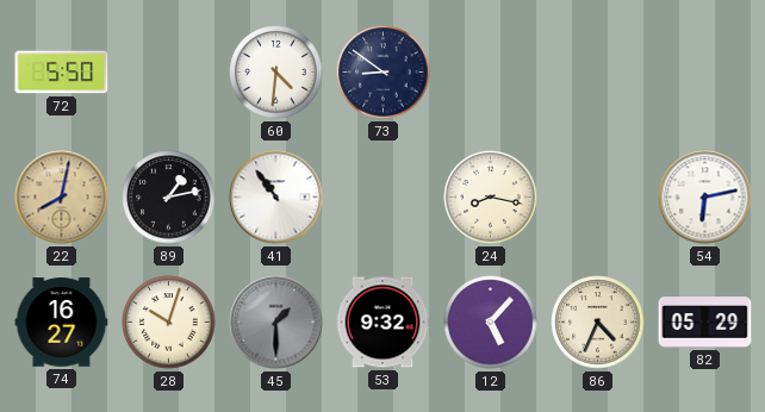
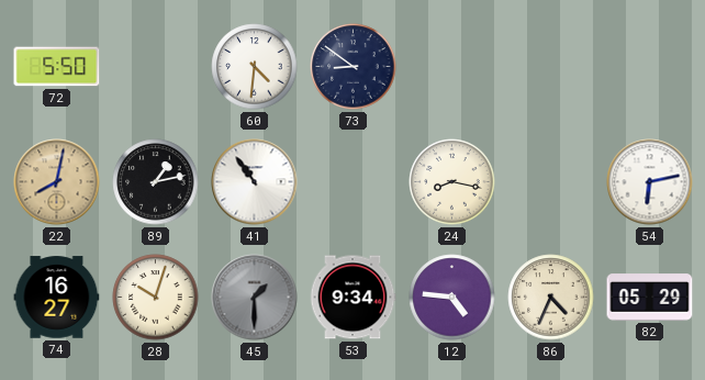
53: 9:32 -> 9:34
12: 5:07 -> 4:46
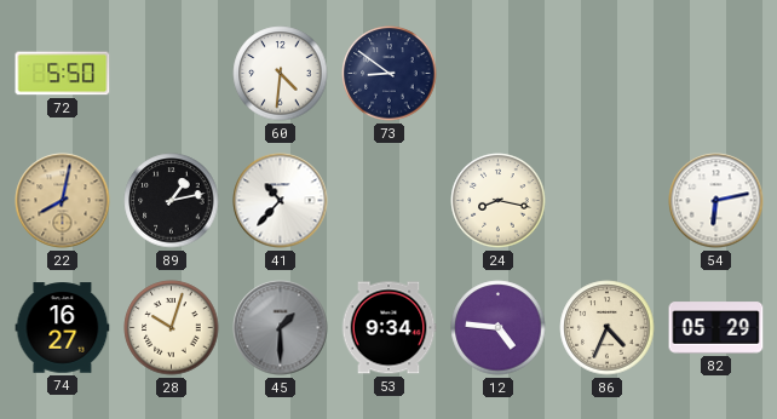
41: 10:54 -> 10:37
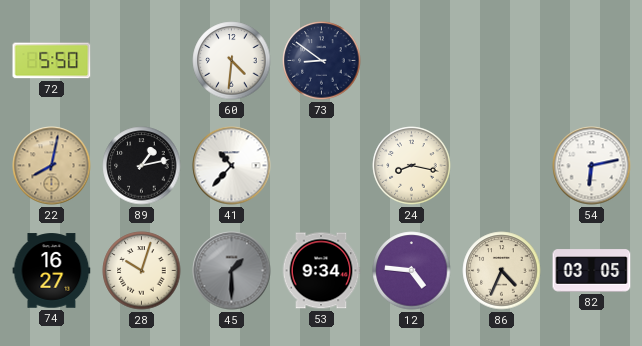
82: 05:29 -> 03:05
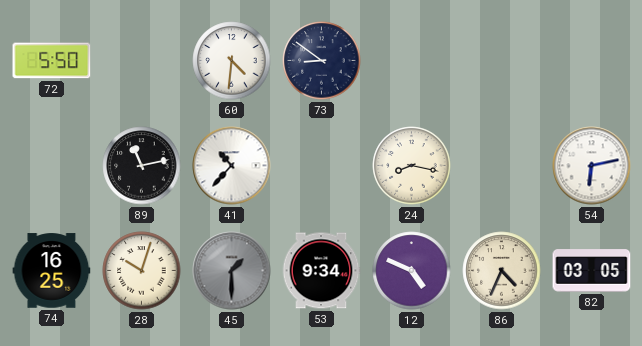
22: 8:02 -> none
89: 1:13 -> 11:13
74: 16:27 -> 16:25
12: 4:46 -> 4:49
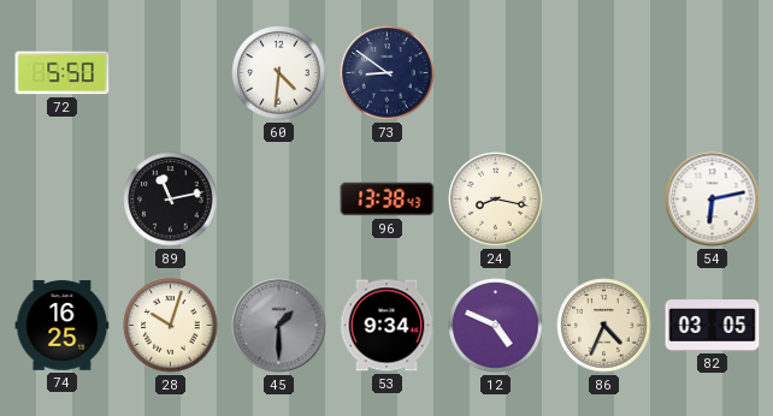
41: 10:37 -> none
96: none -> 13:38
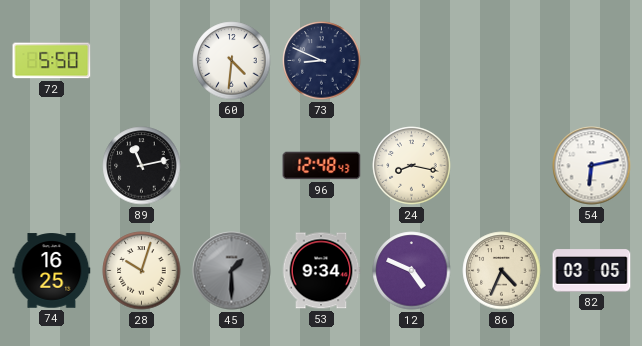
73: 8:51 -> 8:49
96: 13:38 -> 12:48
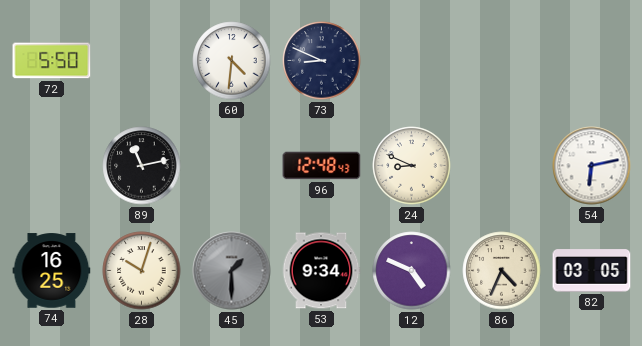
24: 8:17 -> 8:49
